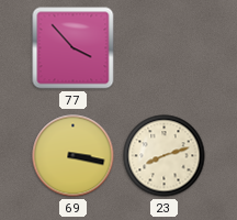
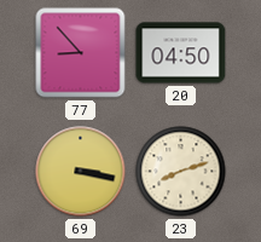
77: 3:53 -> 8:53
20: none -> 04:50
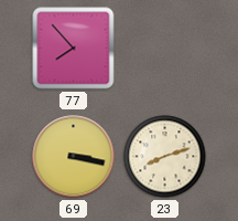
77: 8:53 -> 7:53
20: 04:50 -> none
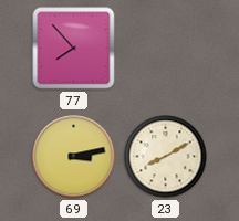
69: 3:17 -> 3:13
23: 8:12 -> 8:10
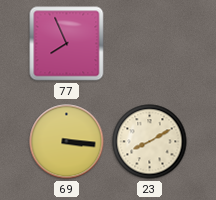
77: 7:53 -> 7:56
69: 3:13 -> 3:16
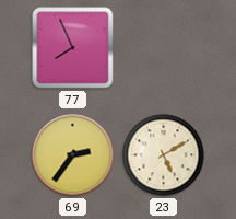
69: 3:16 -> 2:36
23: 8:10 -> 5:10
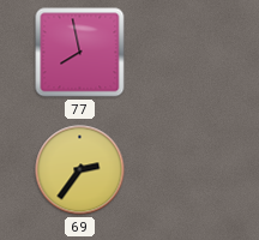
77: 7:56 -> 7:58
23: 5:10 -> none
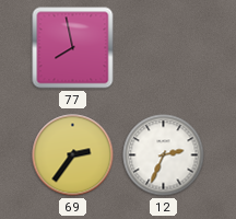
12: none -> 2:34
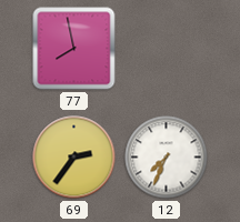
12: 2:34 -> 7:34
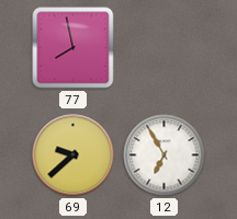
69: 2:36 -> 9:38
12: 7:34 -> 6:55
